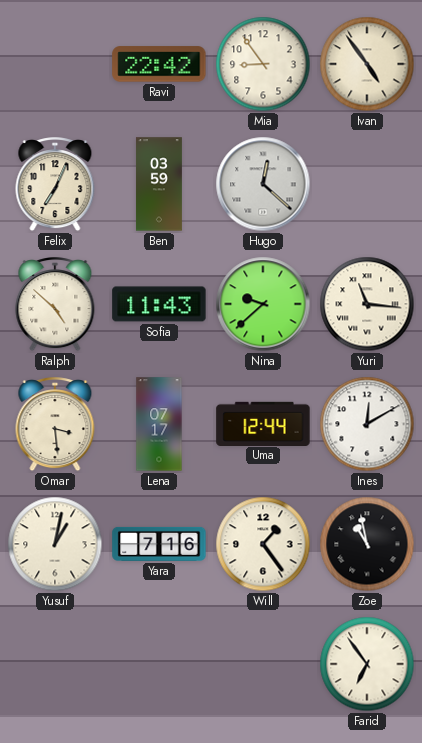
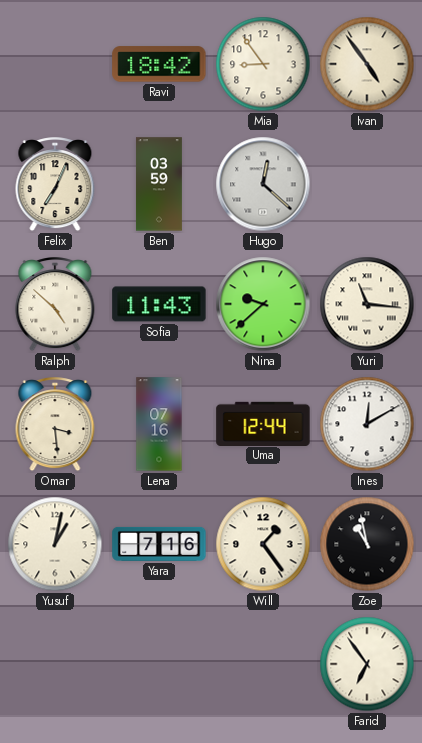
Ravi: 22:42 -> 18:42
Lena: 07:17 -> 07:16
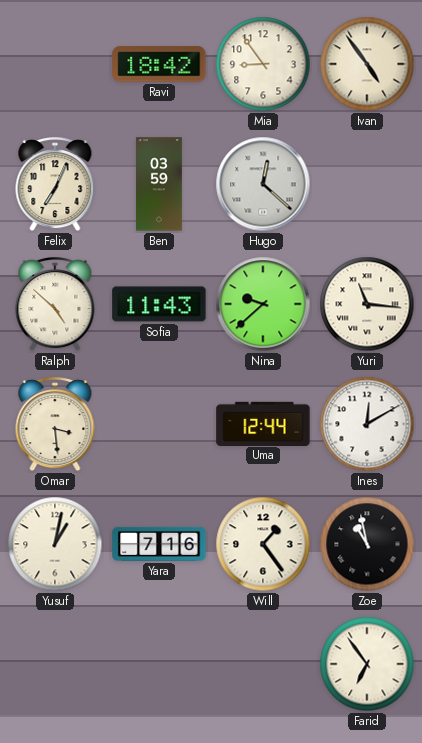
Lena: 07:16 -> none
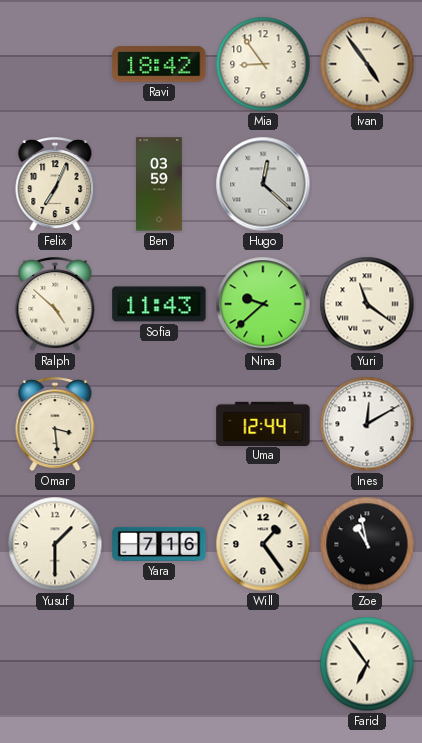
Yuri: 11:16 -> 11:21
Yusuf: 1:02 -> 1:30
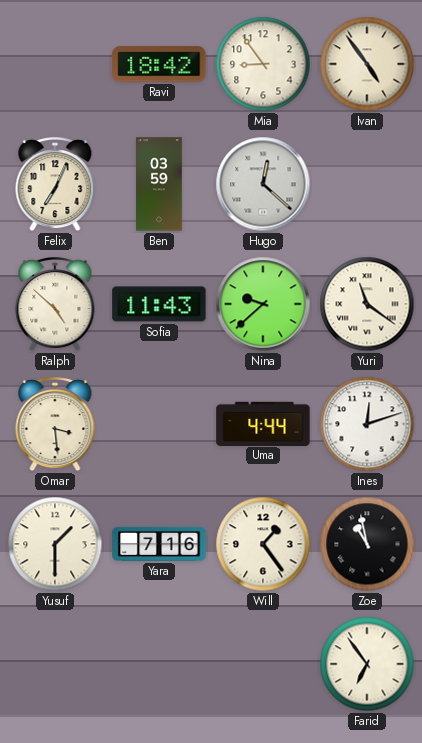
Uma: 12:44 -> 4:44
Ines: 12:10 -> 12:12
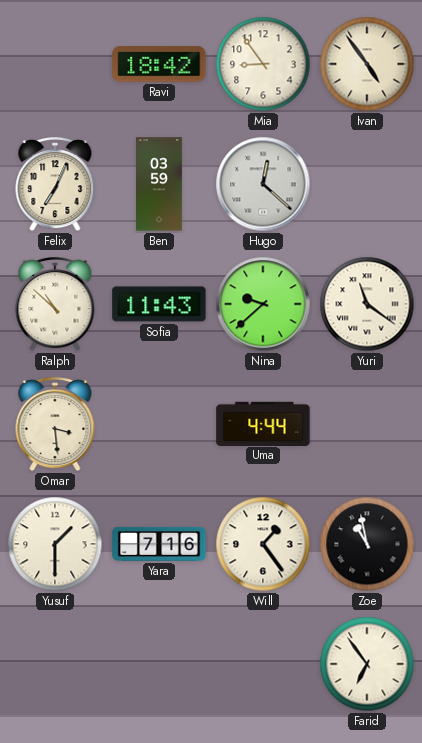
Ralph: 4:52 -> 10:52
Ines: 12:12 -> none
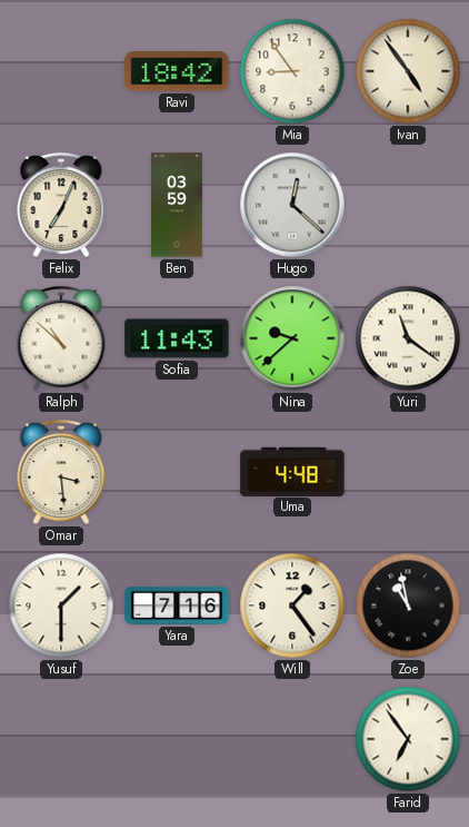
Uma: 4:44 -> 4:48
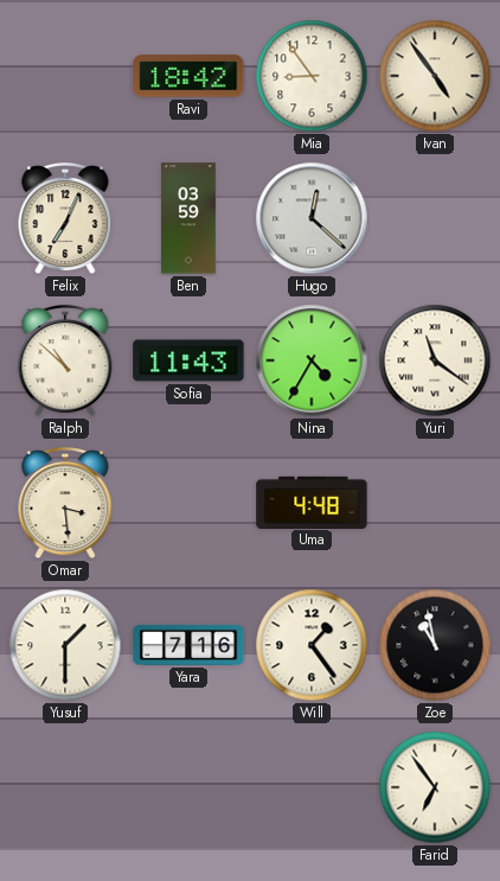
Nina: 9:38 -> 4:35
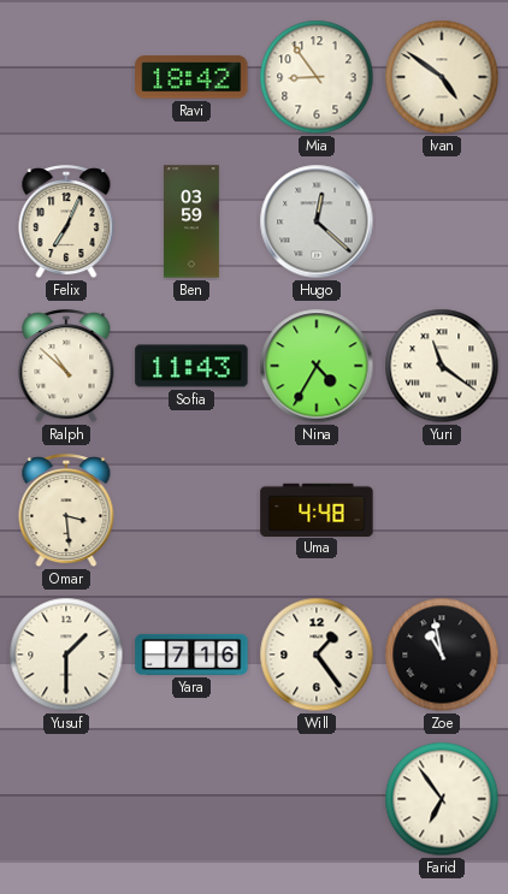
Ivan: 4:54 -> 4:51
